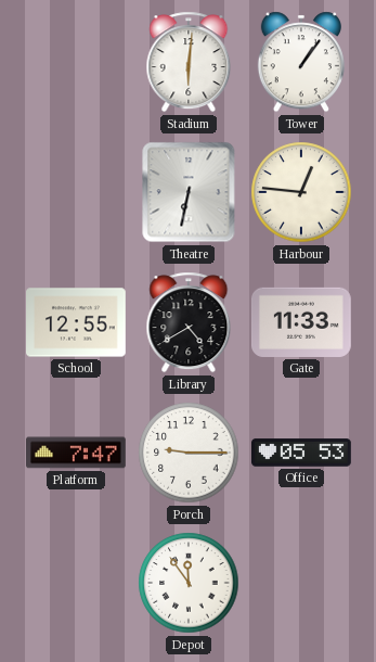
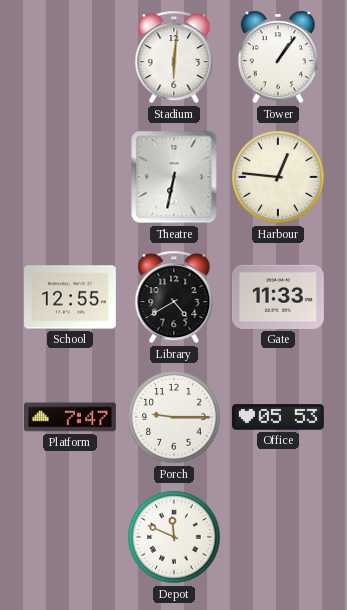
Depot: 11:54 -> 11:49
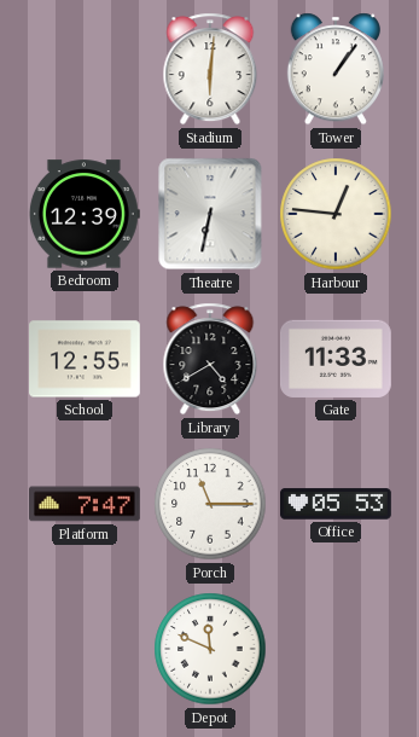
Bedroom: none -> 12:39
Porch: 9:15 -> 11:15
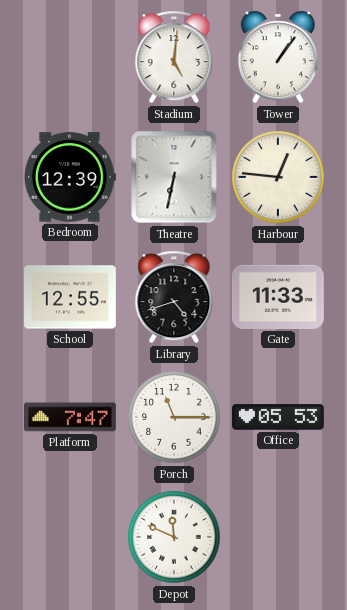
Stadium: 6:01 -> 5:01
Library: 4:40 -> 4:42
